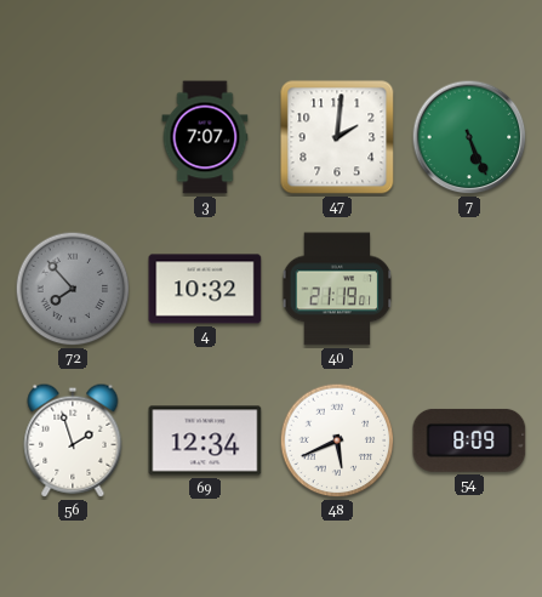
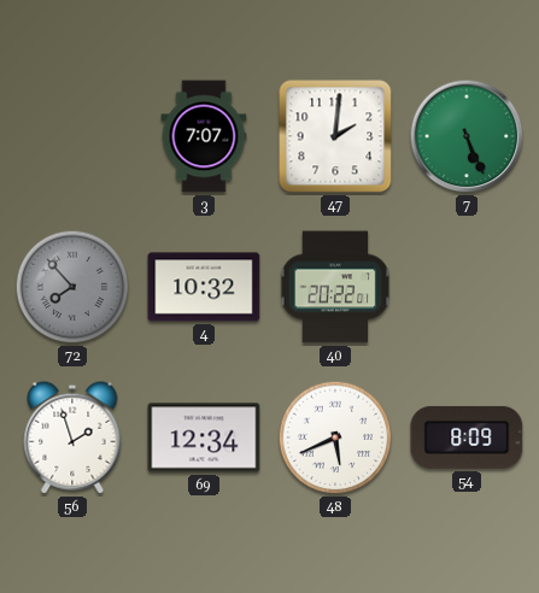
40: 21:19 -> 20:22
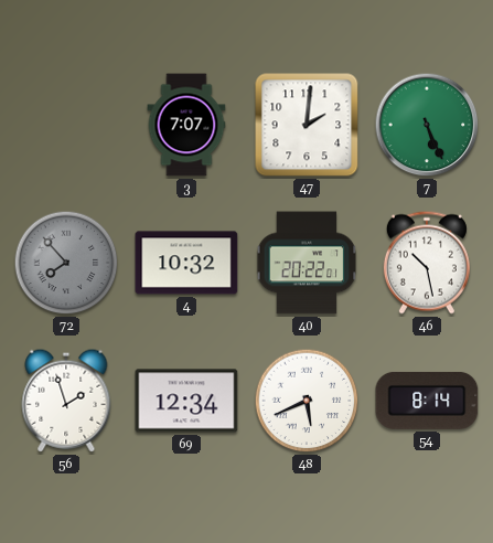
46: none -> 10:28
54: 8:09 -> 8:14
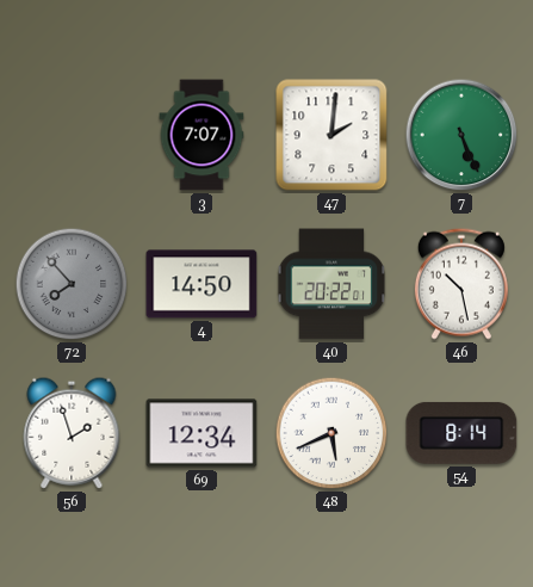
4: 10:32 -> 14:50
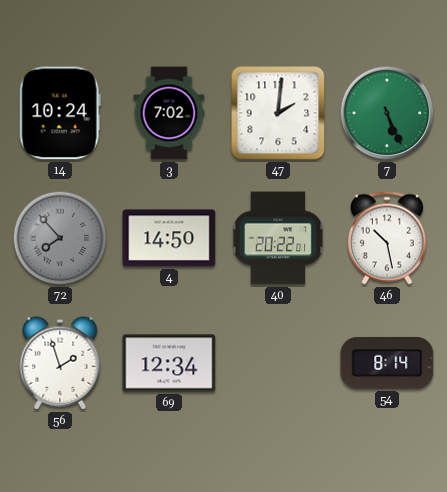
14: none -> 10:24
3: 7:07 -> 7:02
48: 5:41 -> none
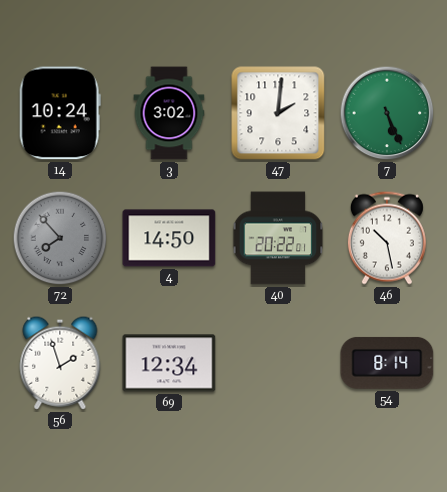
3: 7:02 -> 3:02
